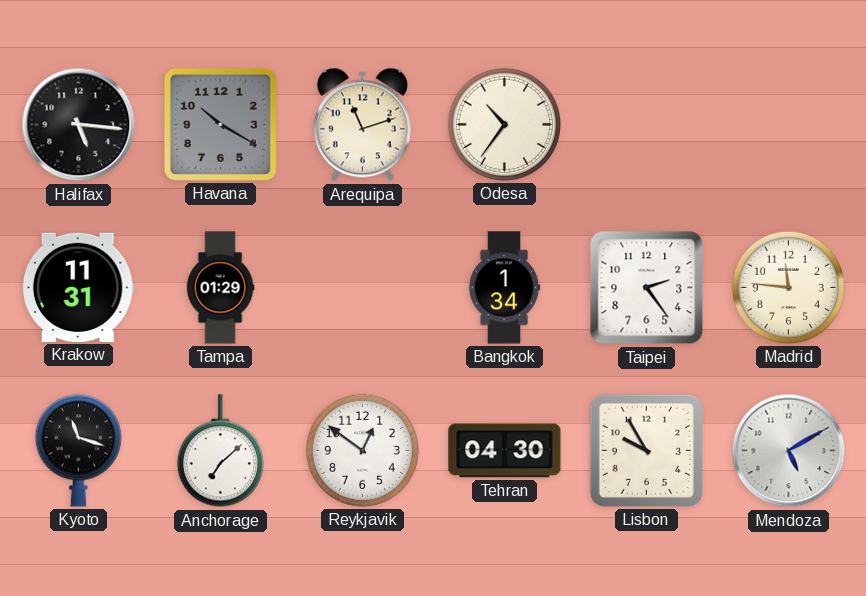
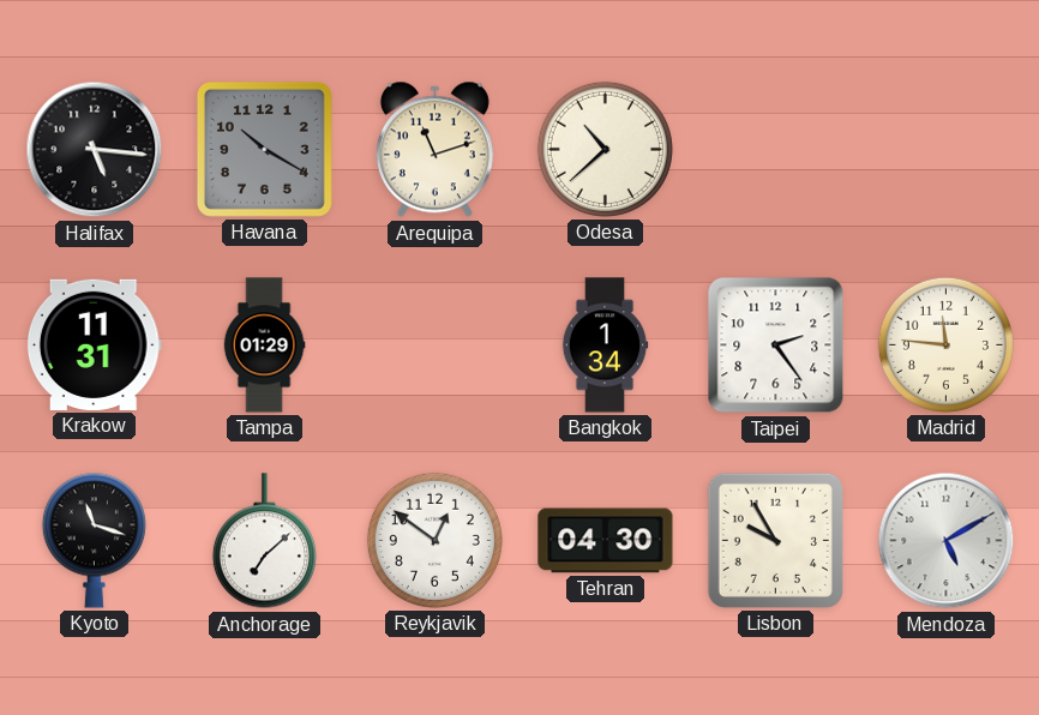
Odesa: 10:36 -> 10:38
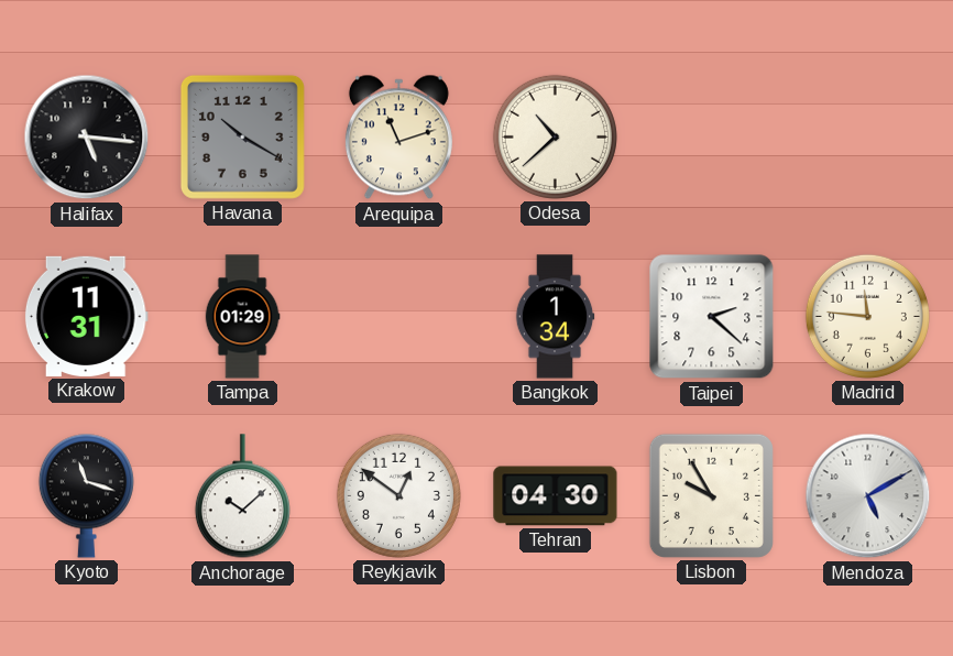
Taipei: 2:24 -> 2:22
Anchorage: 7:08 -> 10:08
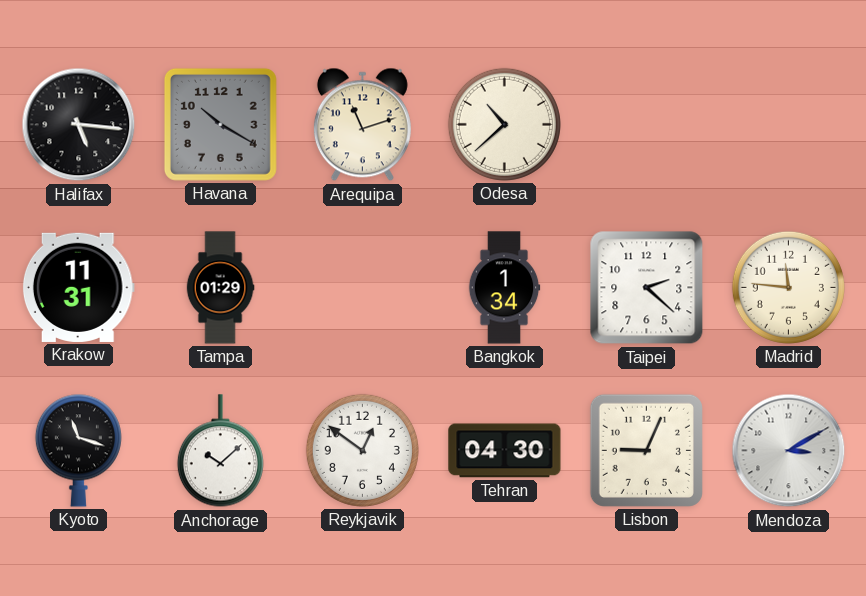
Lisbon: 9:55 -> 9:04
Mendoza: 5:10 -> 3:10
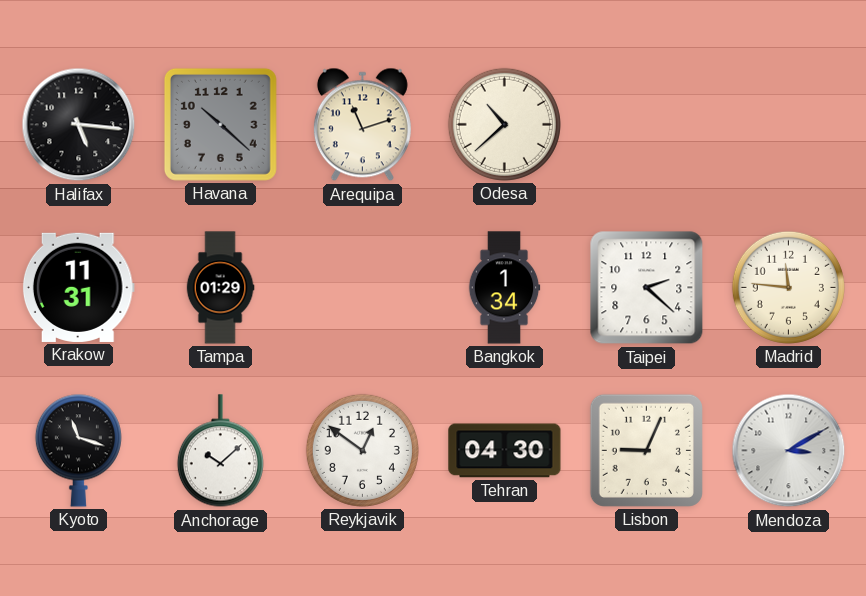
Havana: 10:20 -> 10:22
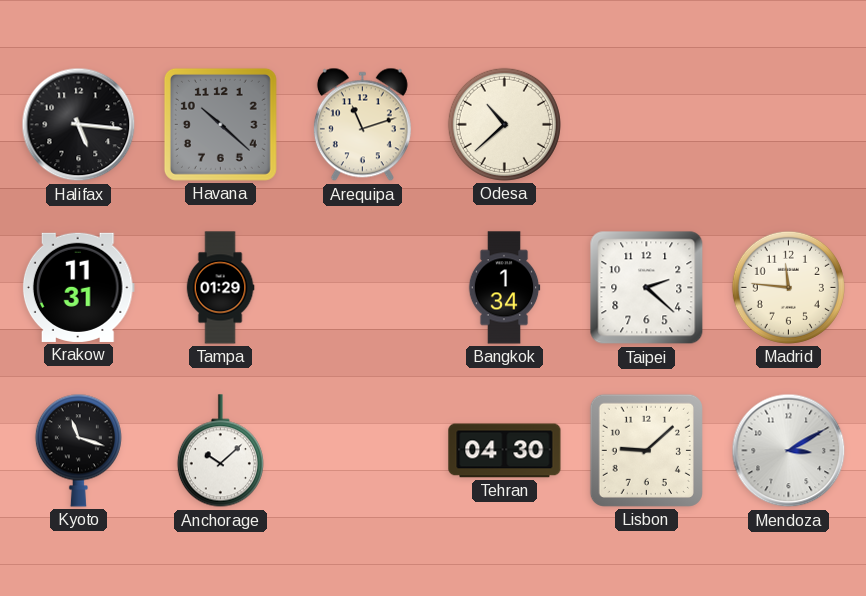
Reykjavik: 12:51 -> none
Lisbon: 9:04 -> 9:08
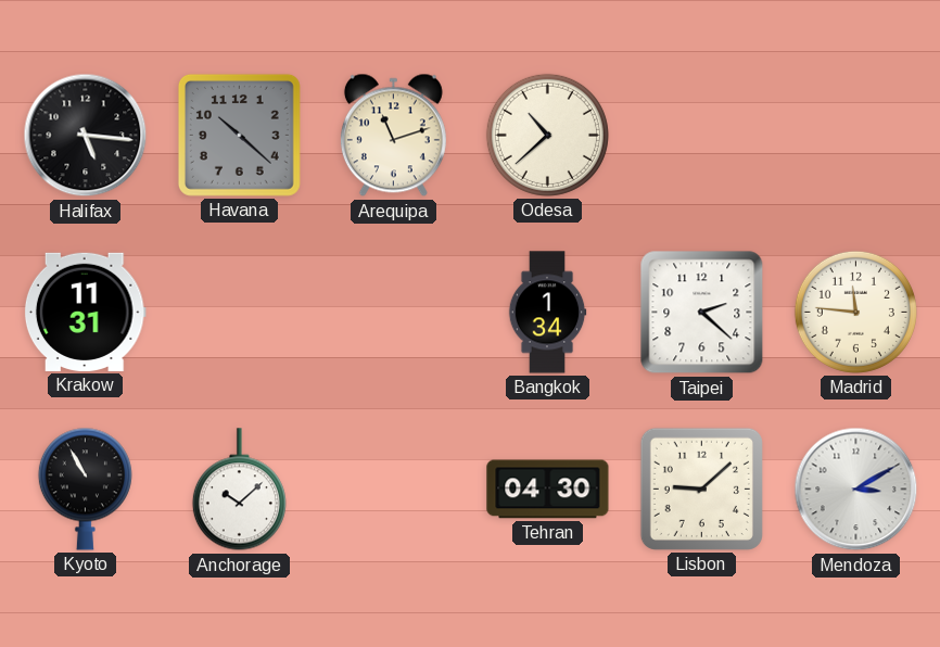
Tampa: 01:29 -> none
Kyoto: 11:18 -> 10:55
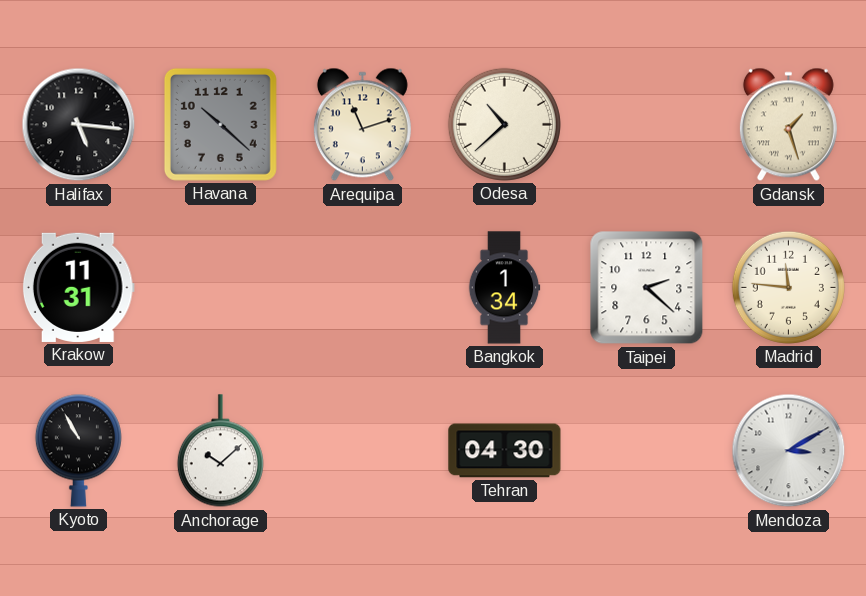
Gdansk: none -> 1:27
Lisbon: 9:08 -> none
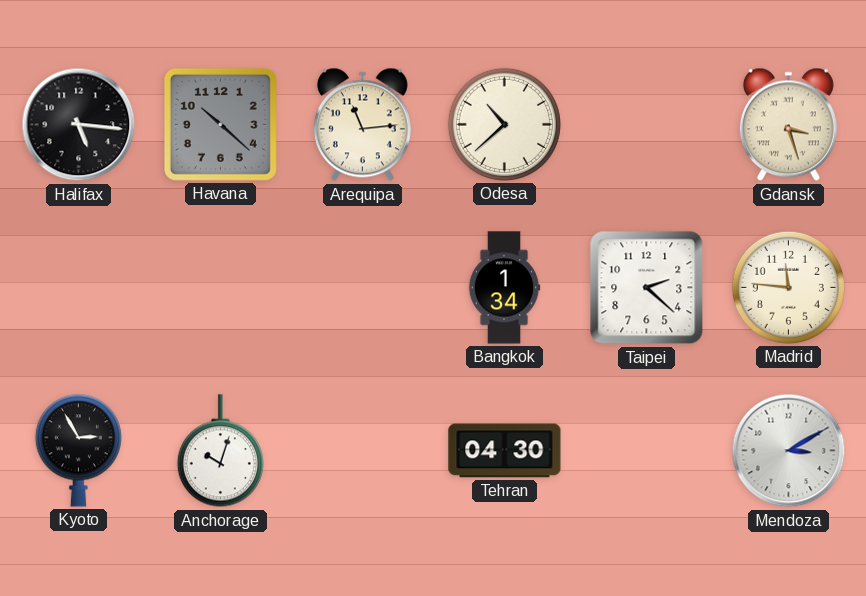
Arequipa: 11:12 -> 11:14
Gdansk: 1:27 -> 3:27
Krakow: 11:31 -> none
Kyoto: 10:55 -> 2:55
Anchorage: 10:08 -> 10:03
